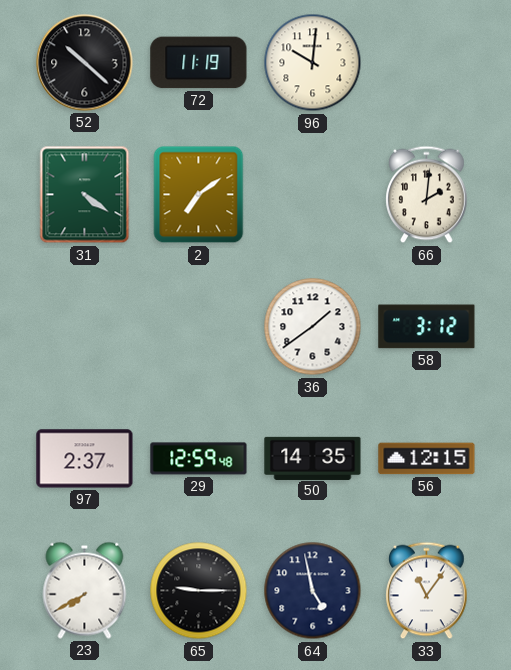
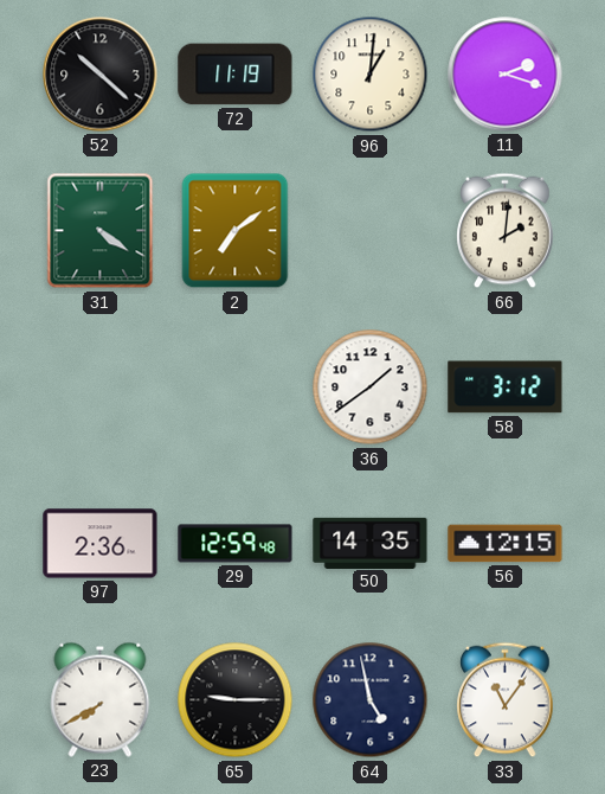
96: 10:01 -> 1:01
11: none -> 2:18
97: 2:37 -> 2:36
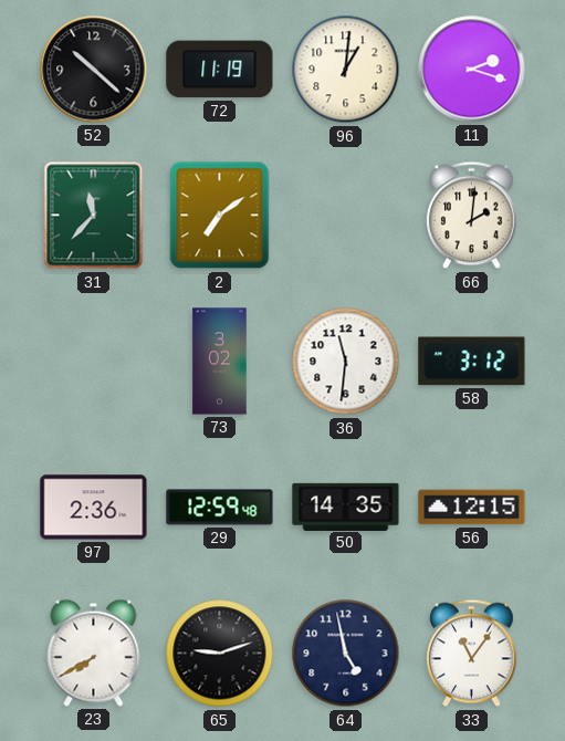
31: 4:21 -> 11:37
73: none -> 3:02
36: 1:39 -> 11:31
65: 9:15 -> 9:12
